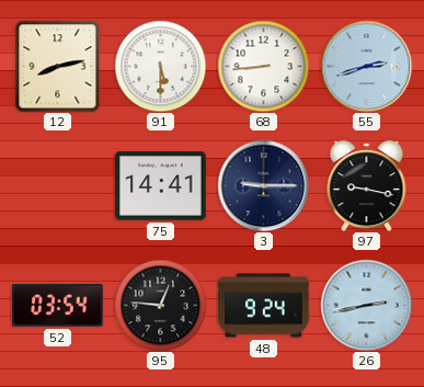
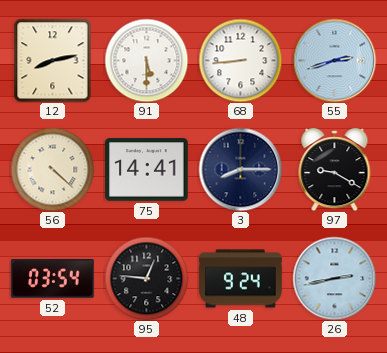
56: none -> 4:22
3: 9:15 -> 8:15
97: 9:17 -> 9:20
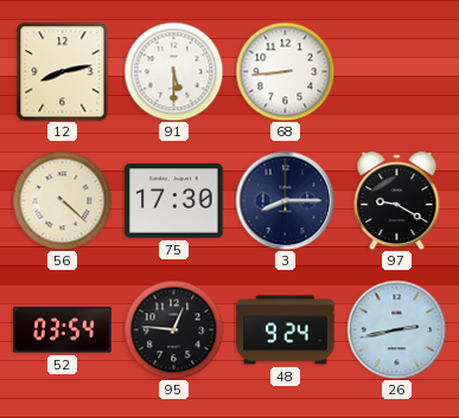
55: 2:42 -> none
75: 14:41 -> 17:30
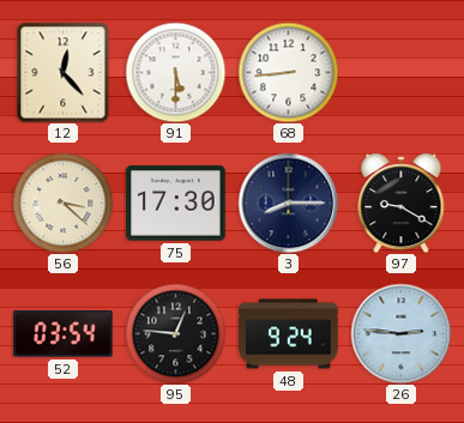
12: 8:13 -> 12:23
56: 4:22 -> 3:22
26: 2:43 -> 2:46
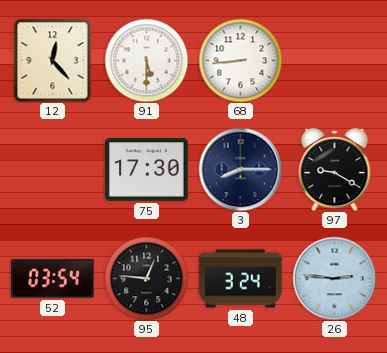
56: 3:22 -> none
48: 9:24 -> 3:24
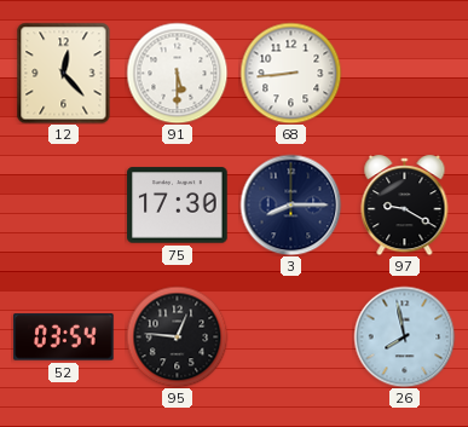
48: 3:24 -> none
26: 2:46 -> 7:58
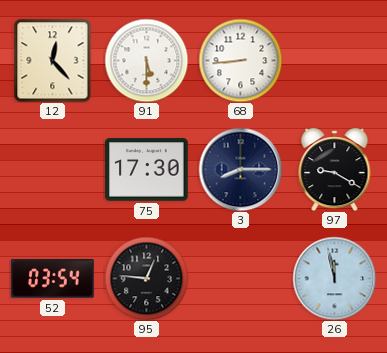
26: 7:58 -> 11:58
